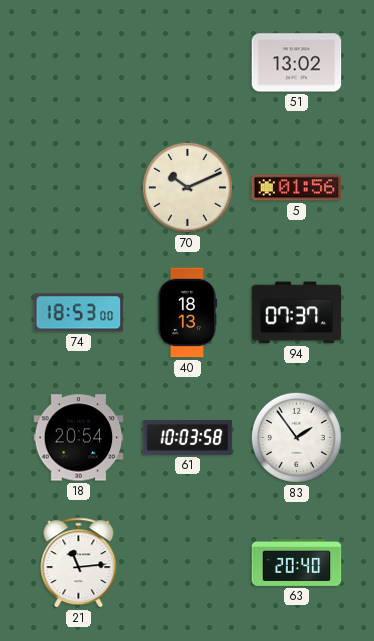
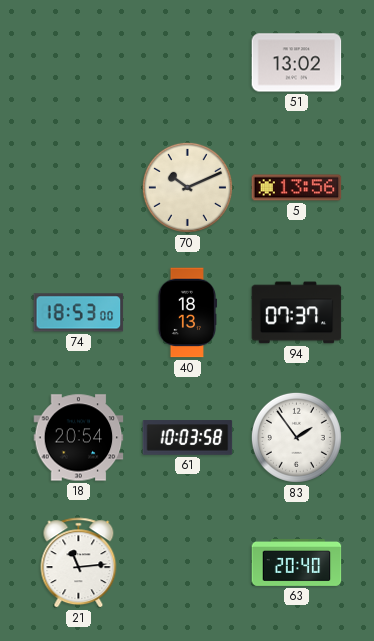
5: 01:56 -> 13:56
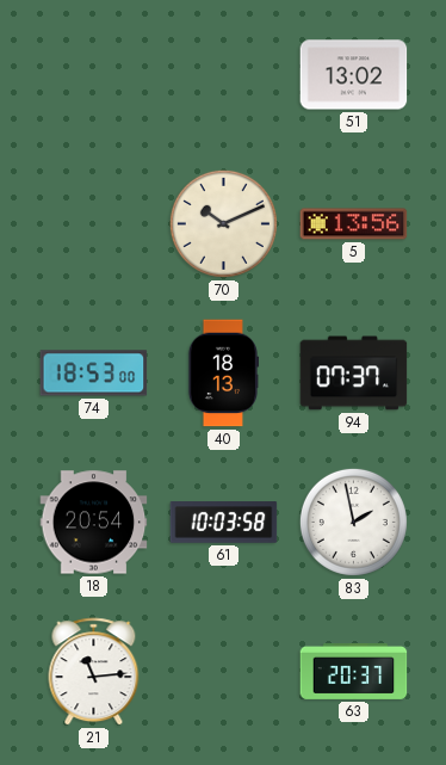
83: 1:54 -> 1:58
63: 20:40 -> 20:37
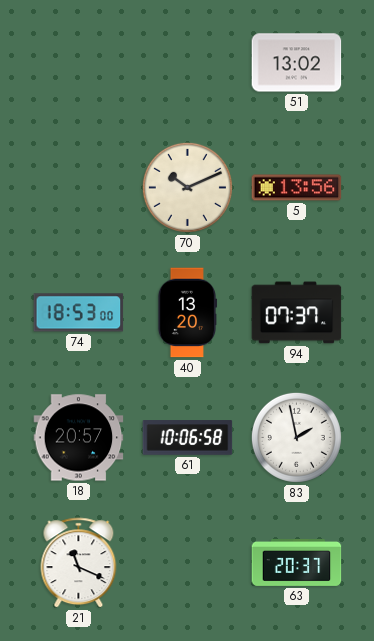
40: 18:13 -> 13:20
18: 20:54 -> 20:57
61: 10:03 -> 10:06
21: 11:14 -> 11:19
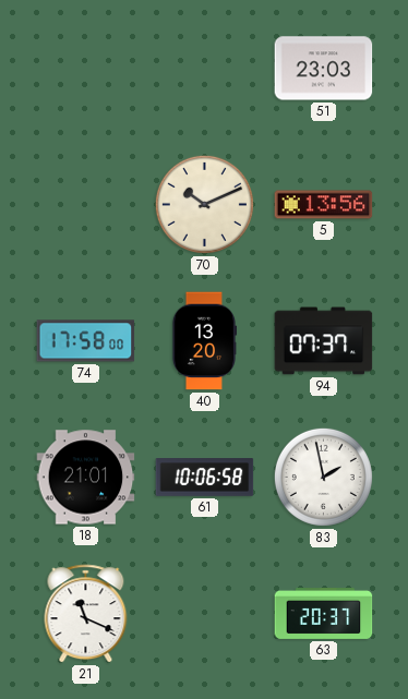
51: 13:02 -> 23:03
74: 18:53 -> 17:58
18: 20:57 -> 21:01
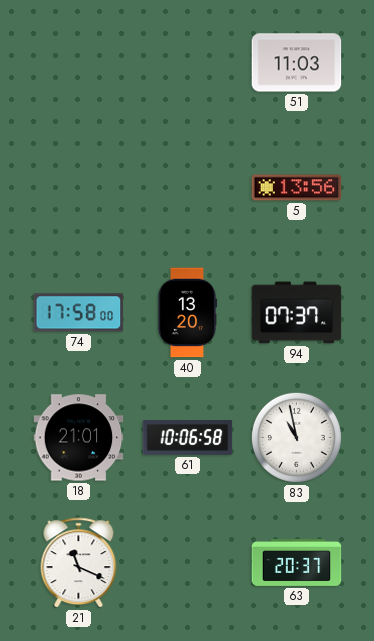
51: 23:03 -> 11:03
70: 10:11 -> none
83: 1:58 -> 10:58
